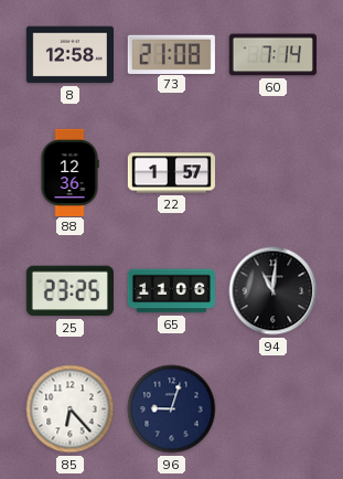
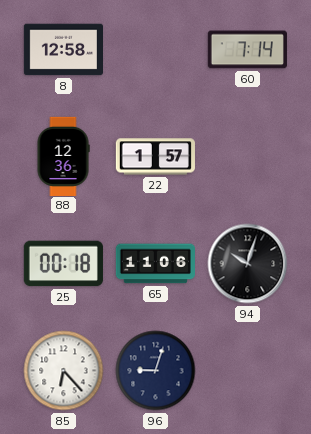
73: 21:08 -> none
25: 23:25 -> 00:18
94: 11:01 -> 10:03
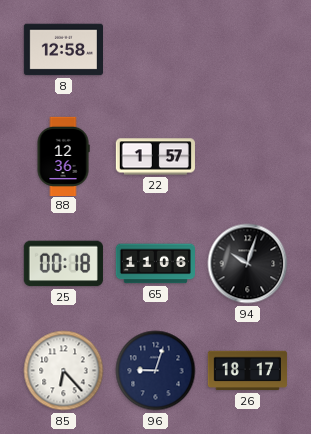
60: 7:14 -> none
26: none -> 18:17
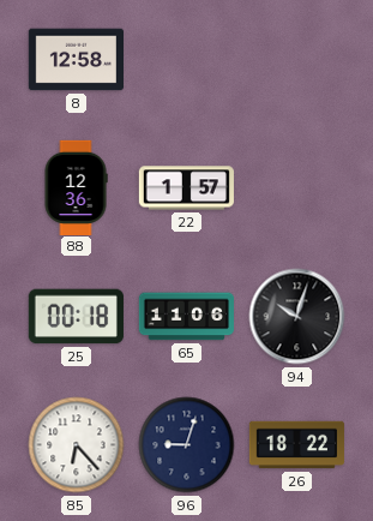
26: 18:17 -> 18:22
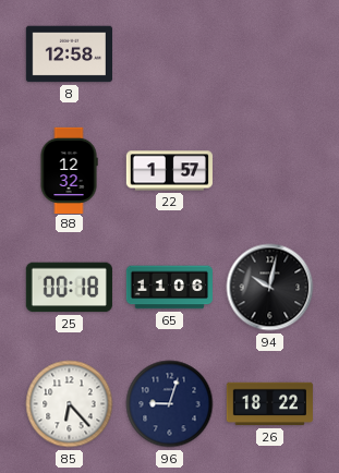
88: 12:36 -> 12:32
94: 10:03 -> 10:02
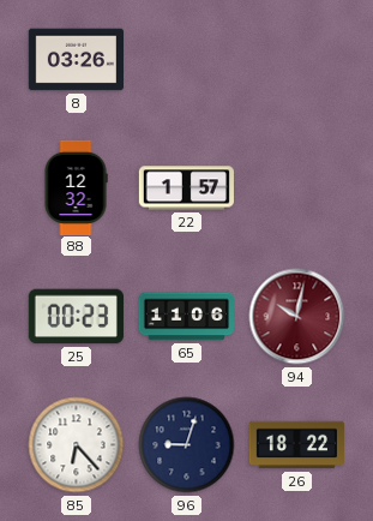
8: 12:58 -> 03:26
25: 00:18 -> 00:23
94 dial: black -> burgundy
